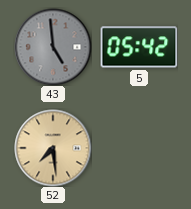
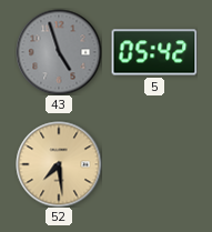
43: 4:59 -> 4:57
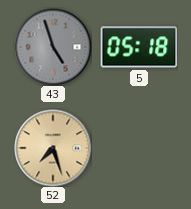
5: 05:42 -> 05:18
52: 7:29 -> 7:27
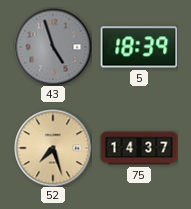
5: 05:18 -> 18:39
75: none -> 14:37
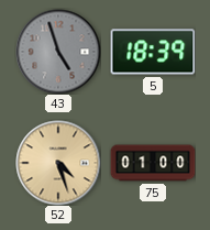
52: 7:27 -> 4:27
75: 14:37 -> 01:00
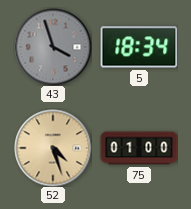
43: 4:57 -> 3:57
5: 18:39 -> 18:34
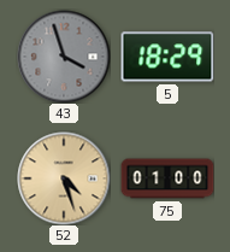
5: 18:34 -> 18:29
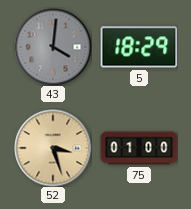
43: 3:57 -> 4:01
52: 4:27 -> 3:27
